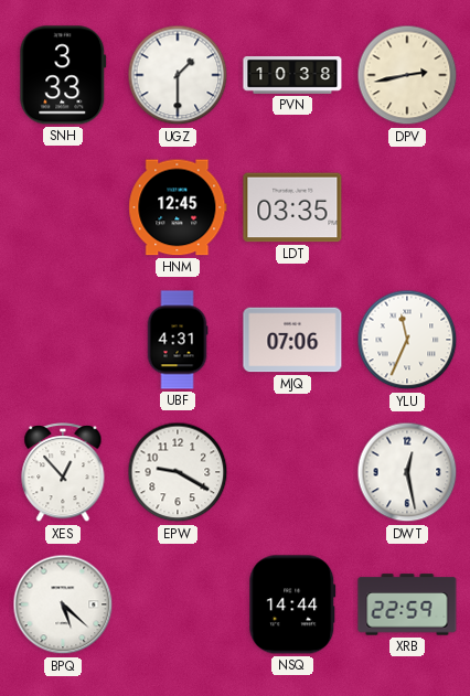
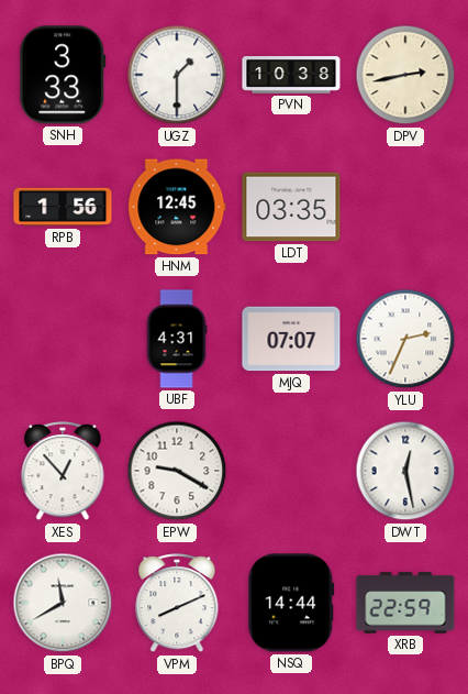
RPB: none -> 1:56
MJQ: 07:06 -> 07:07
YLU: 11:34 -> 2:34
BPQ: 5:22 -> 11:40
VPM: none -> 8:11
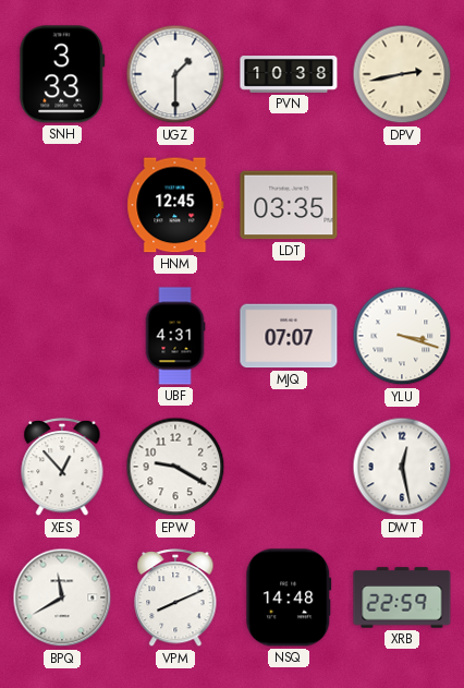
RPB: 1:56 -> none
YLU: 2:34 -> 3:18
NSQ: 14:44 -> 14:48
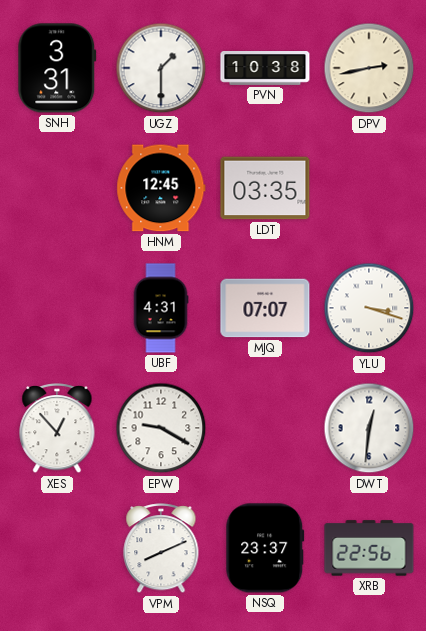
SNH: 3:33 -> 3:31
DWT: 12:28 -> 12:31
BPQ: 11:40 -> none
NSQ: 14:48 -> 23:37
XRB: 22:59 -> 22:56
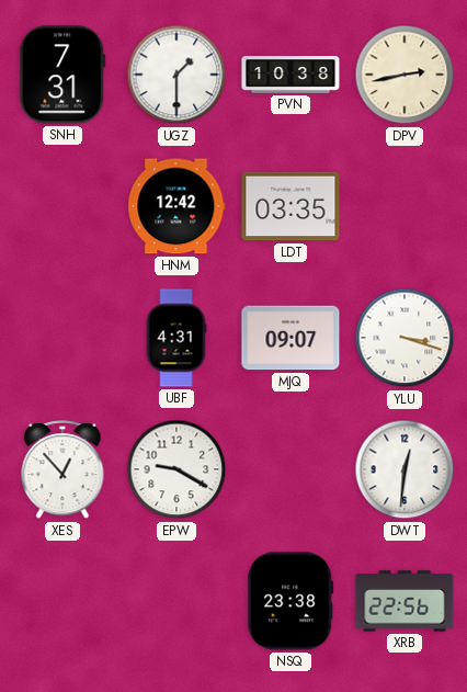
SNH: 3:31 -> 7:31
HNM: 12:45 -> 12:42
MJQ: 07:07 -> 09:07
VPM: 8:11 -> none
NSQ: 23:37 -> 23:38
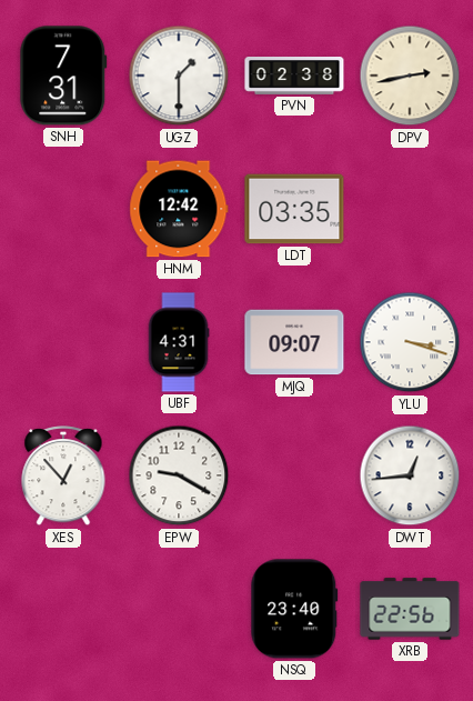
PVN: 10:38 -> 02:38
DWT: 12:31 -> 12:44
NSQ: 23:38 -> 23:40
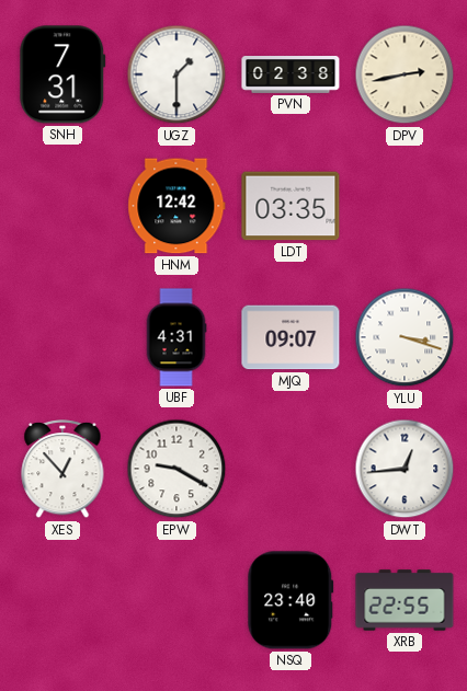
XRB: 22:56 -> 22:55
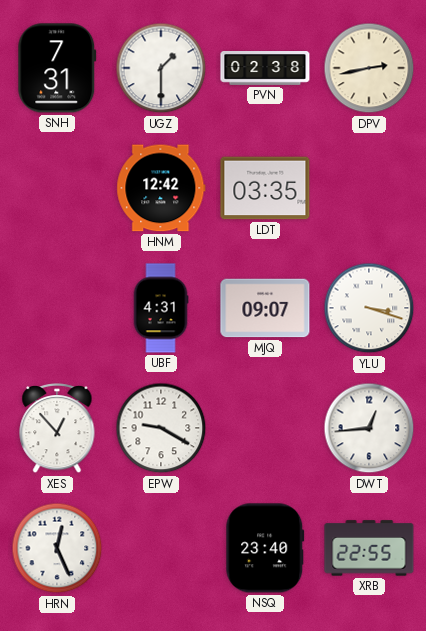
HRN: none -> 12:26
